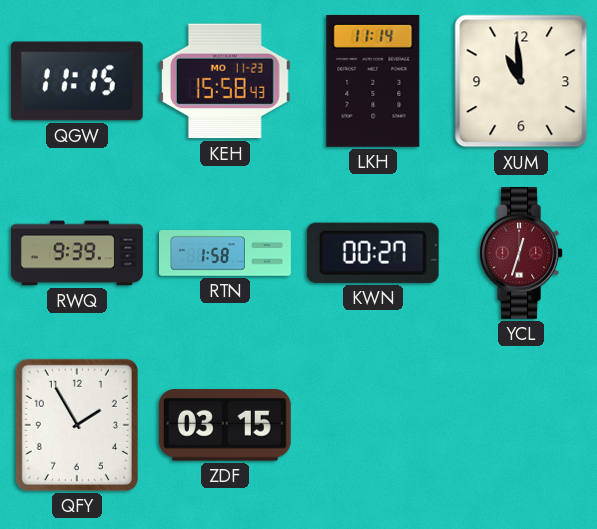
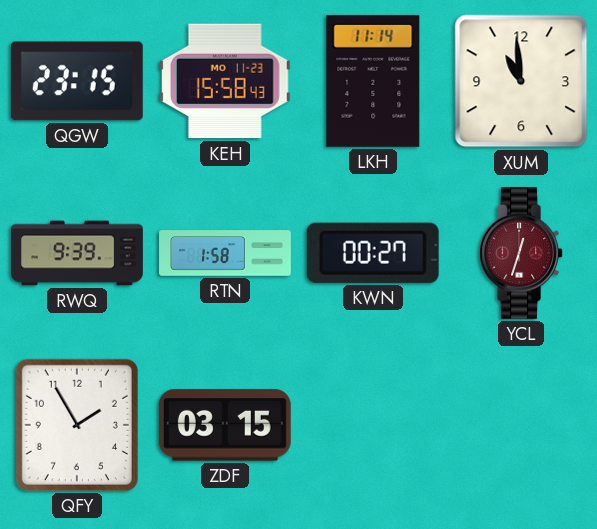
QGW: 11:15 -> 23:15
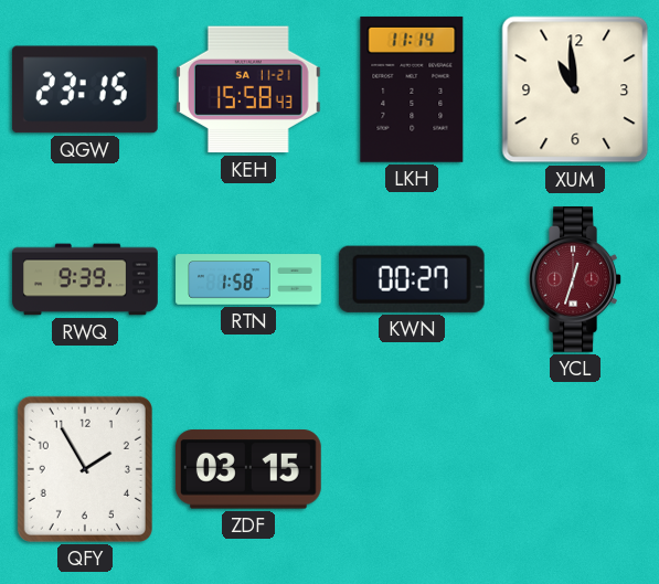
KEH date: MO 11-23 -> SA 11-21
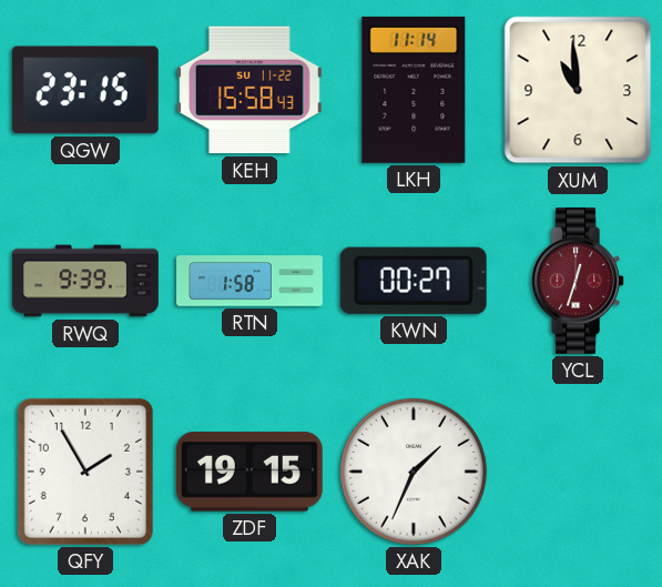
KEH date: SA 11-21 -> SU 11-22
ZDF: 03:15 -> 19:15
XAK: none -> 1:34
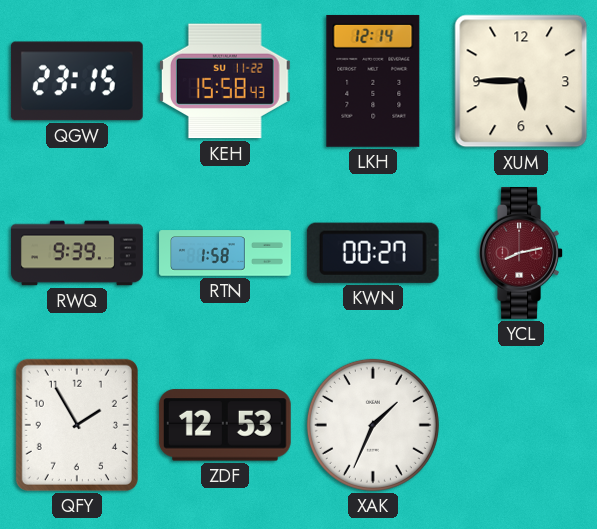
LKH: 11:14 -> 12:14
XUM: 10:59 -> 5:45
YCL: 12:33 -> 8:13
ZDF: 19:15 -> 12:53
